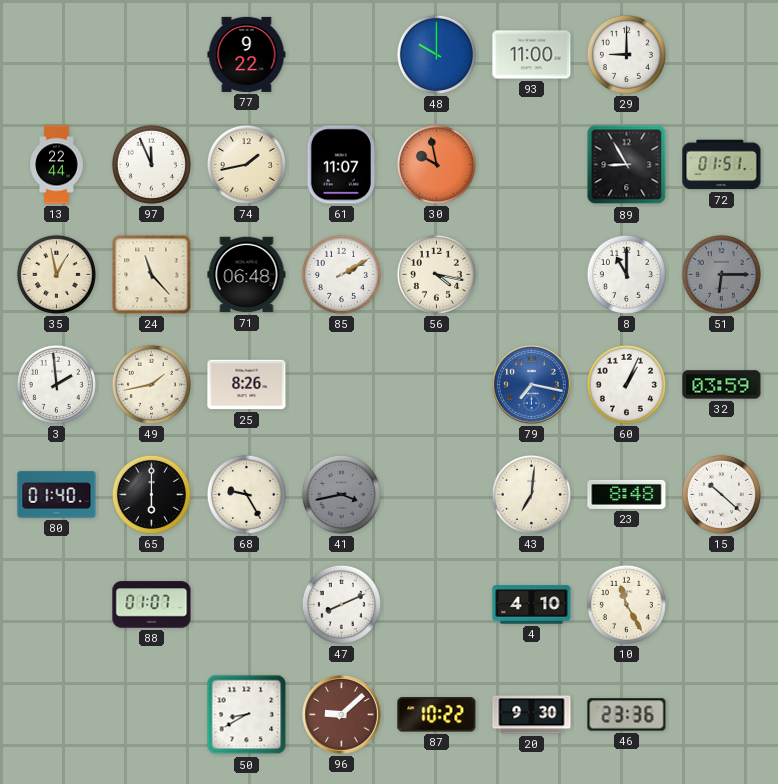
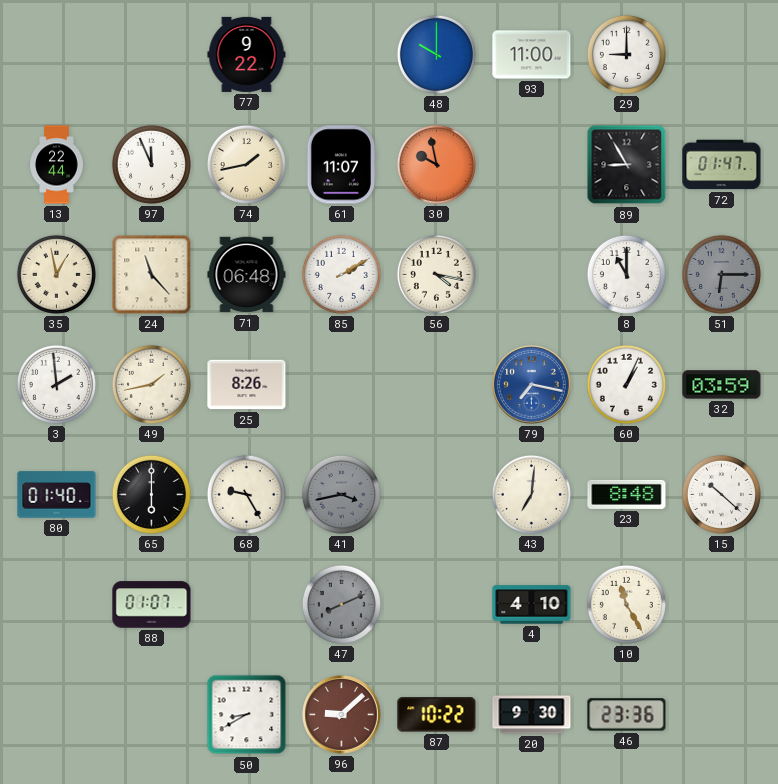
72: 01:51 -> 01:47
47 dial: white -> grey
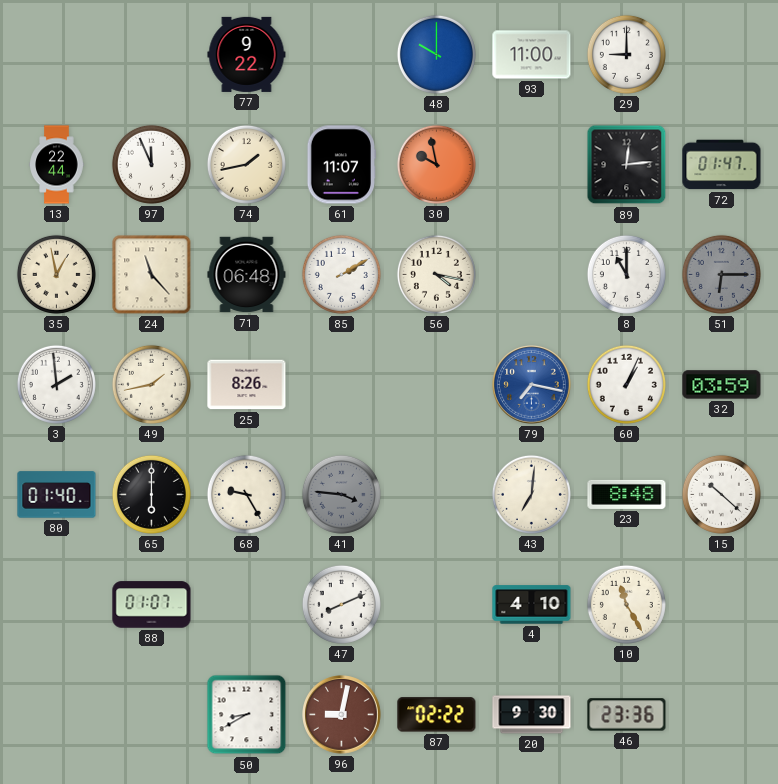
89: 8:55 -> 12:14
41: 3:43 -> 3:46
47 dial: grey -> white
96: 9:08 -> 9:02
87: 10:22 -> 02:22
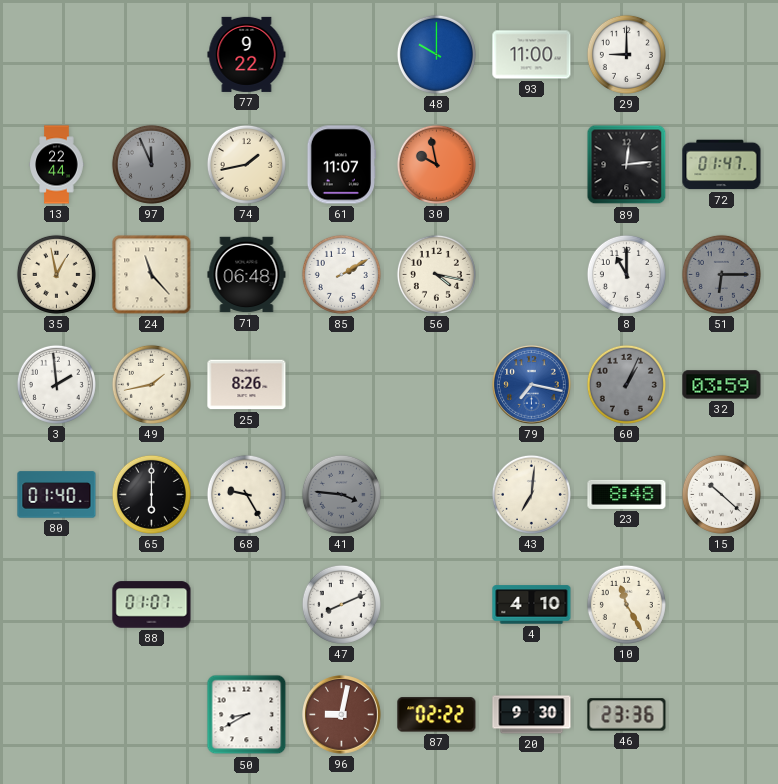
97 dial: white -> grey
60 dial: white -> grey
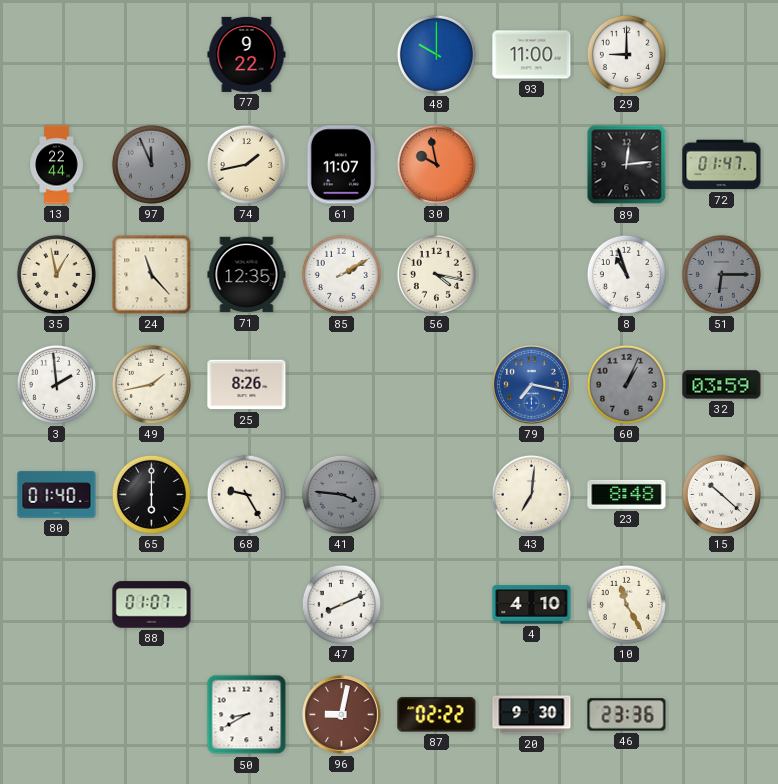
71: 06:48 -> 12:35
8: 11:00 -> 10:57
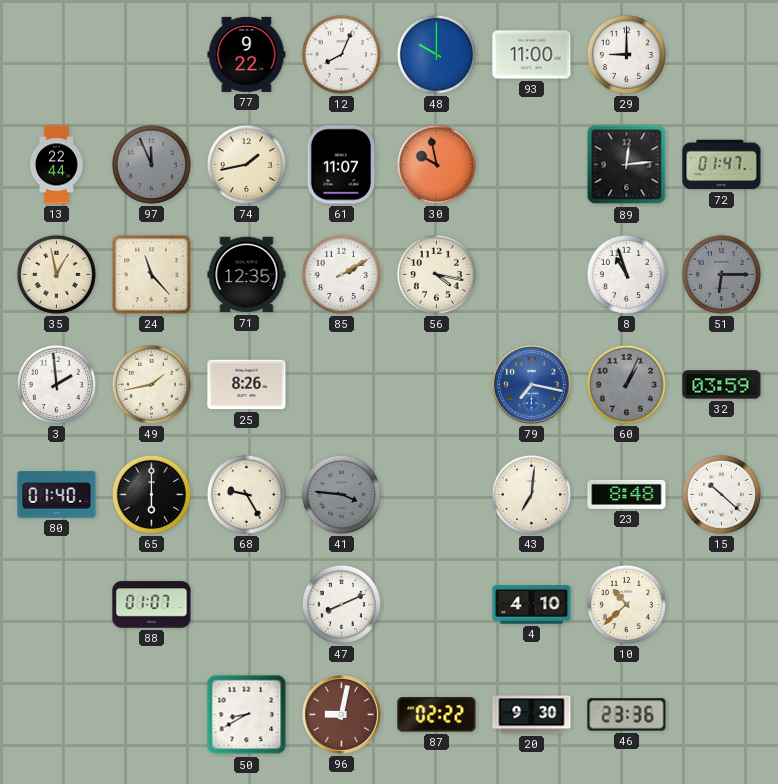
12: none -> 8:04
10: 11:25 -> 10:38
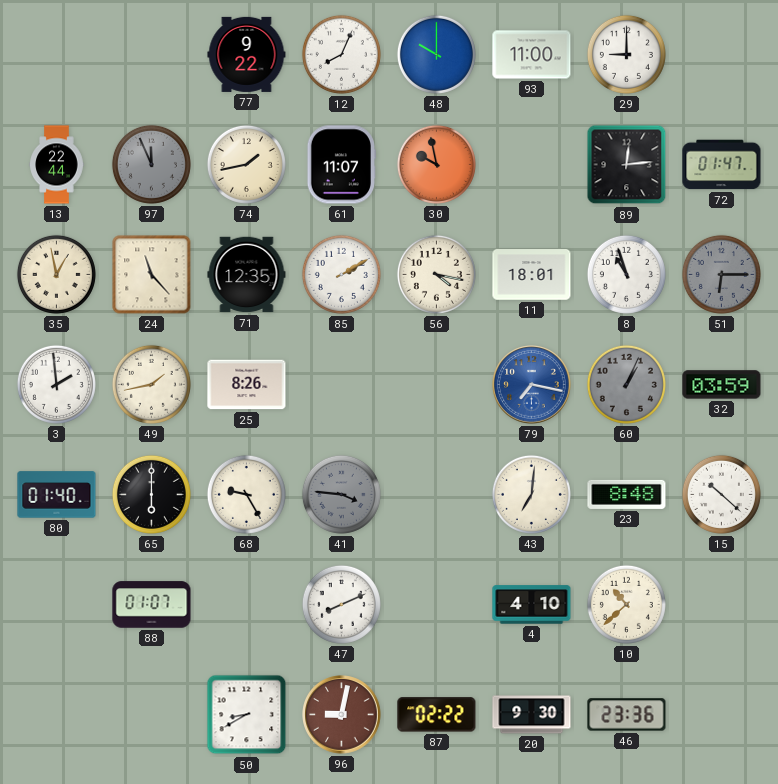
11: none -> 18:01
